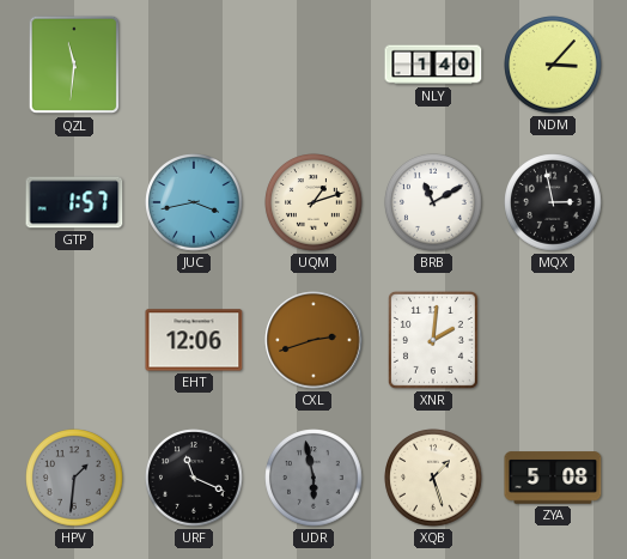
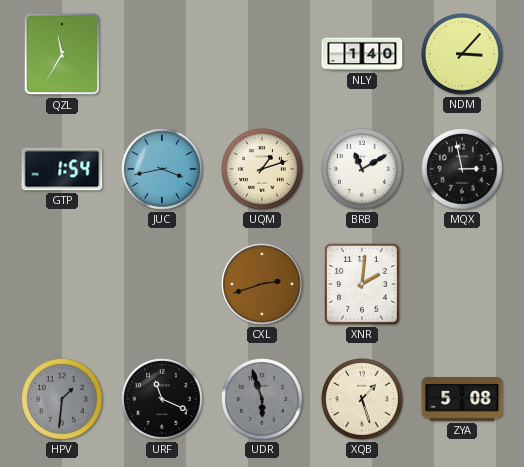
QZL: 11:31 -> 11:35
GTP: 1:57 -> 1:54
EHT: 12:06 -> none
UDR: 5:58 -> 5:57
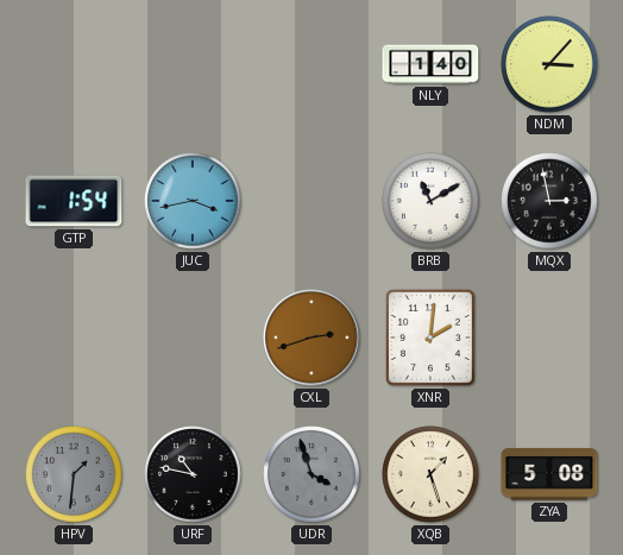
QZL: 11:35 -> none
UQM: 1:12 -> none
URF: 11:19 -> 10:47
UDR: 5:57 -> 3:57
